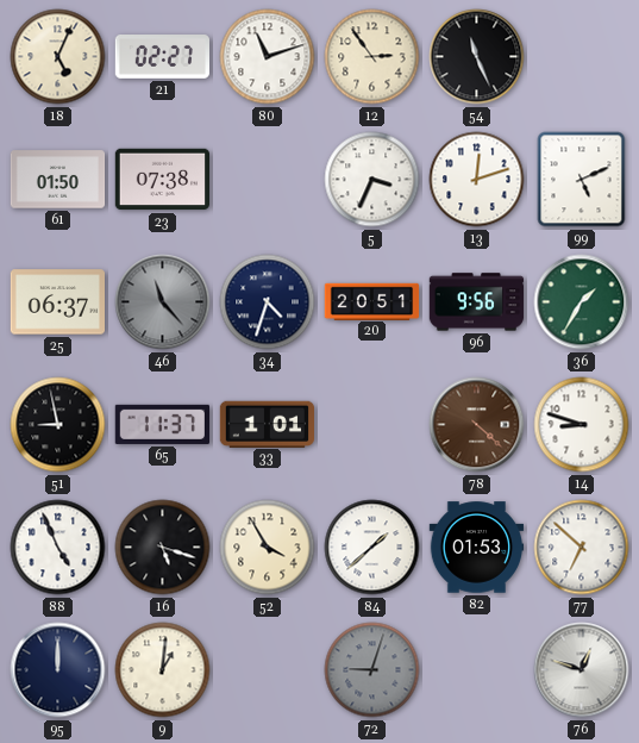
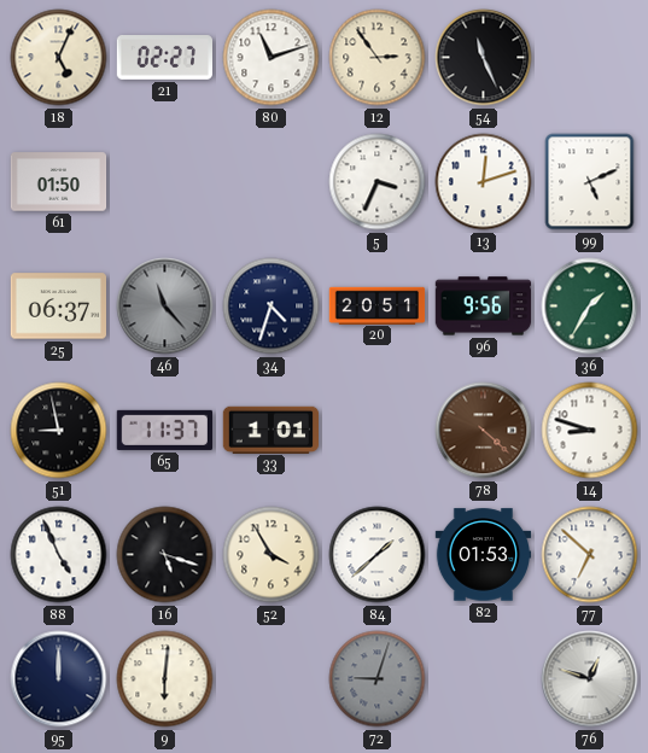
23: 07:38 -> none
9: 1:01 -> 6:01
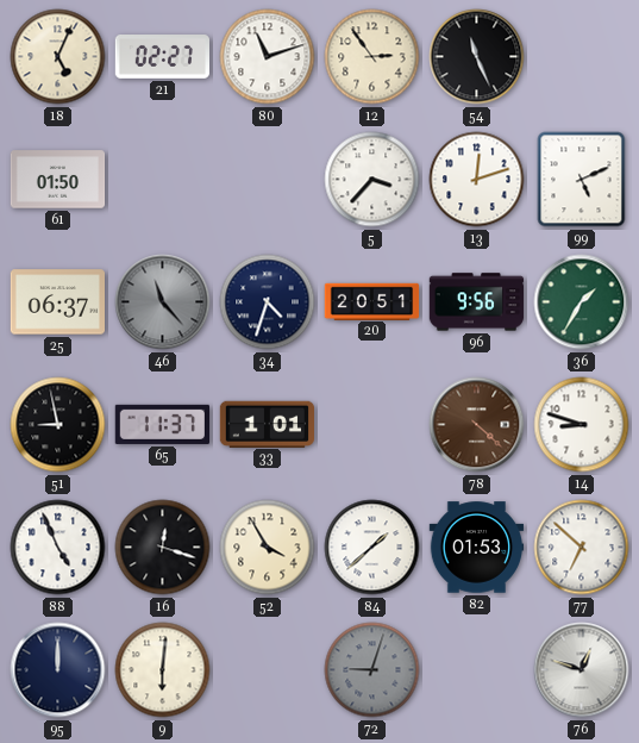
5: 3:34 -> 3:37
16: 5:18 -> 12:18
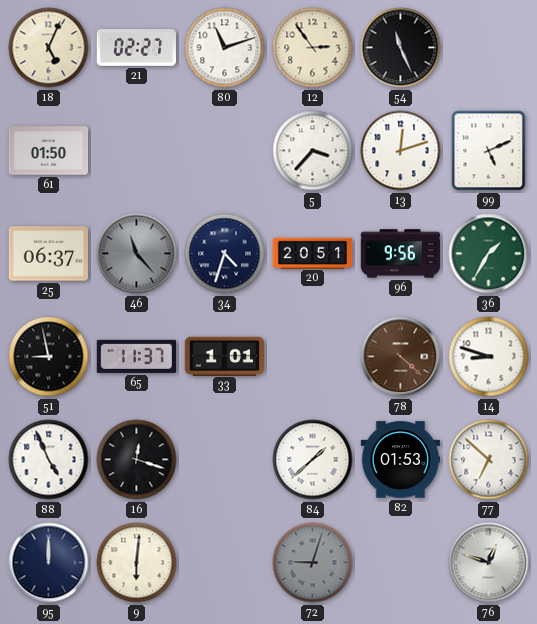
52: 3:55 -> none
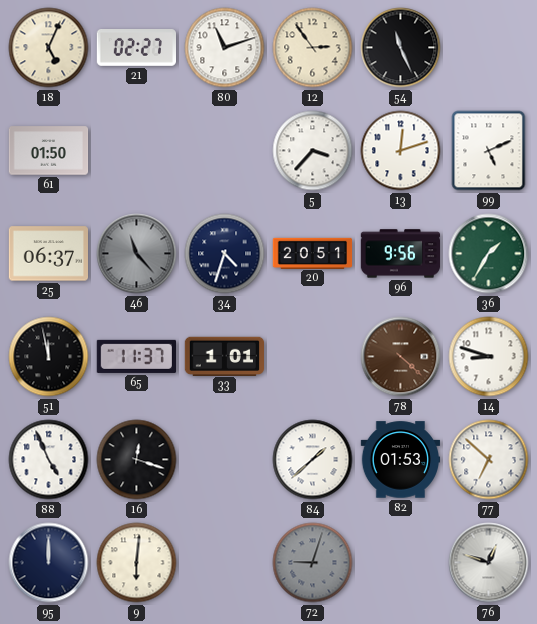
51: 8:58 -> 11:58
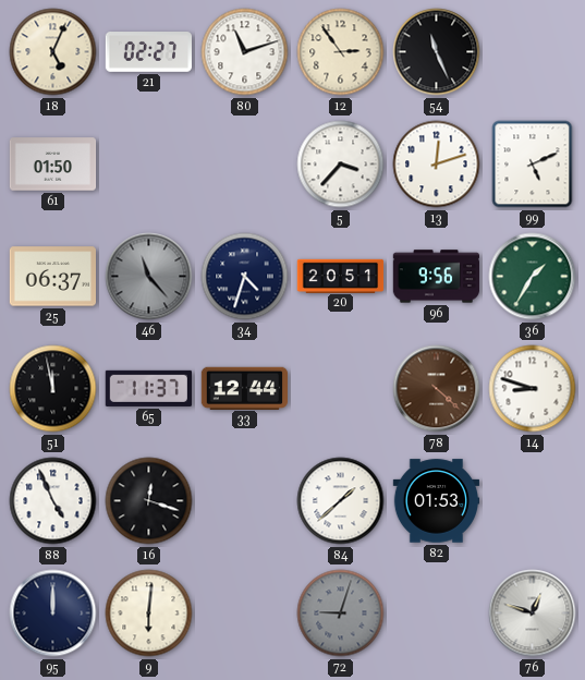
33: 1:01 -> 12:44
77: 6:52 -> none
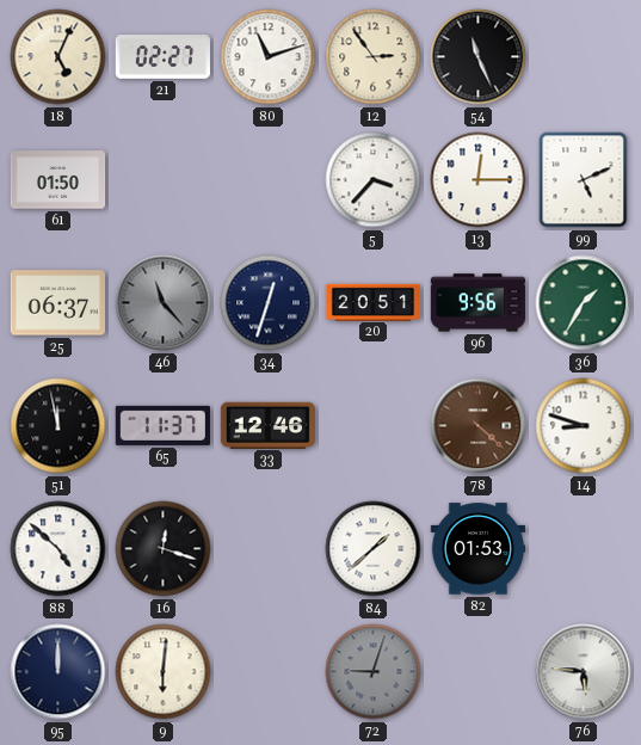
13: 12:12 -> 12:15
34: 4:33 -> 12:33
33: 12:44 -> 12:46
88: 4:56 -> 4:52
76: 12:48 -> 5:46
